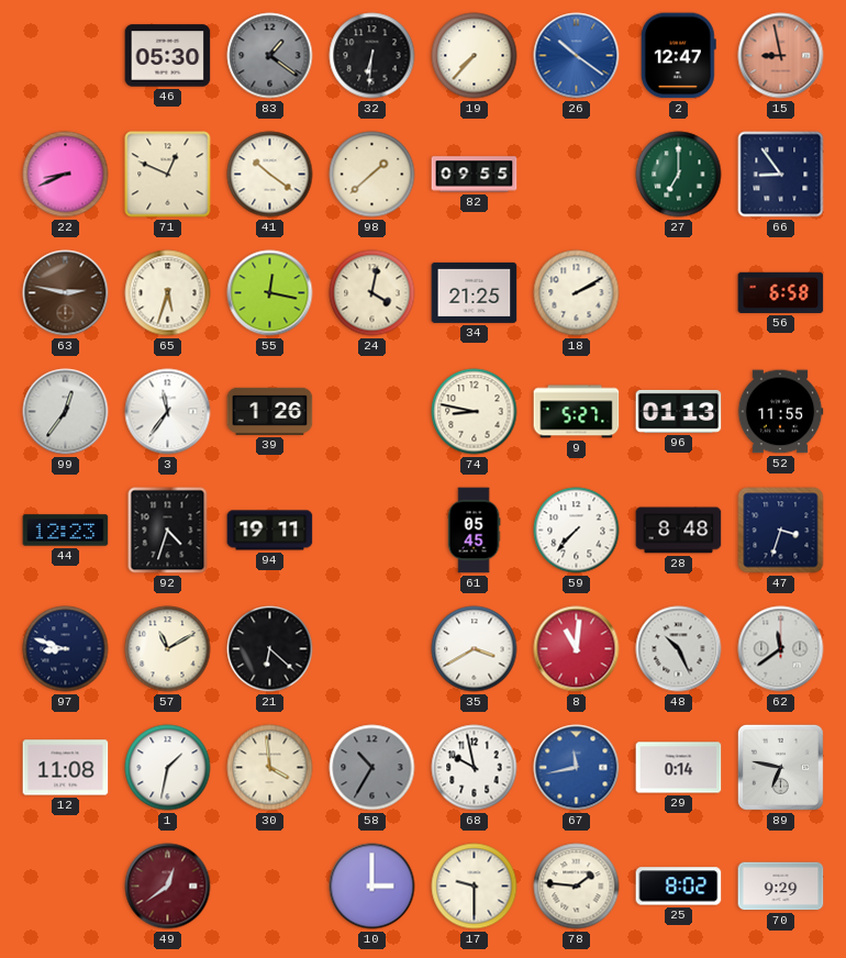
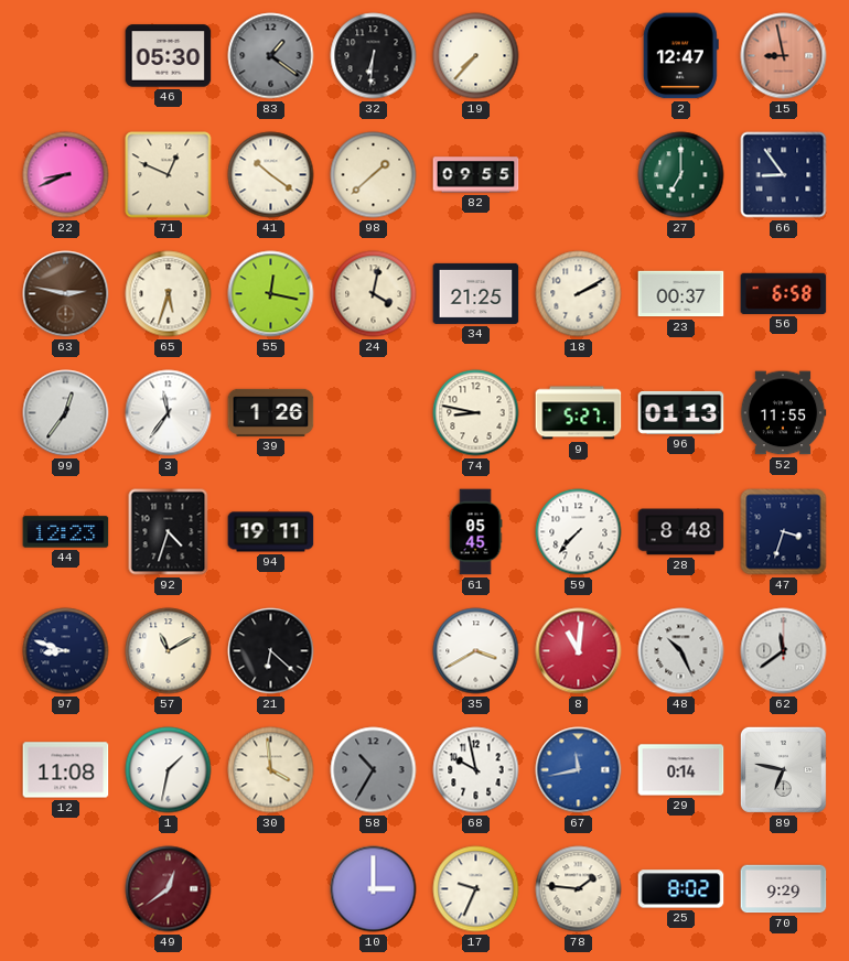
26: 10:21 -> none
23: none -> 00:37
17: 9:30 -> 9:34
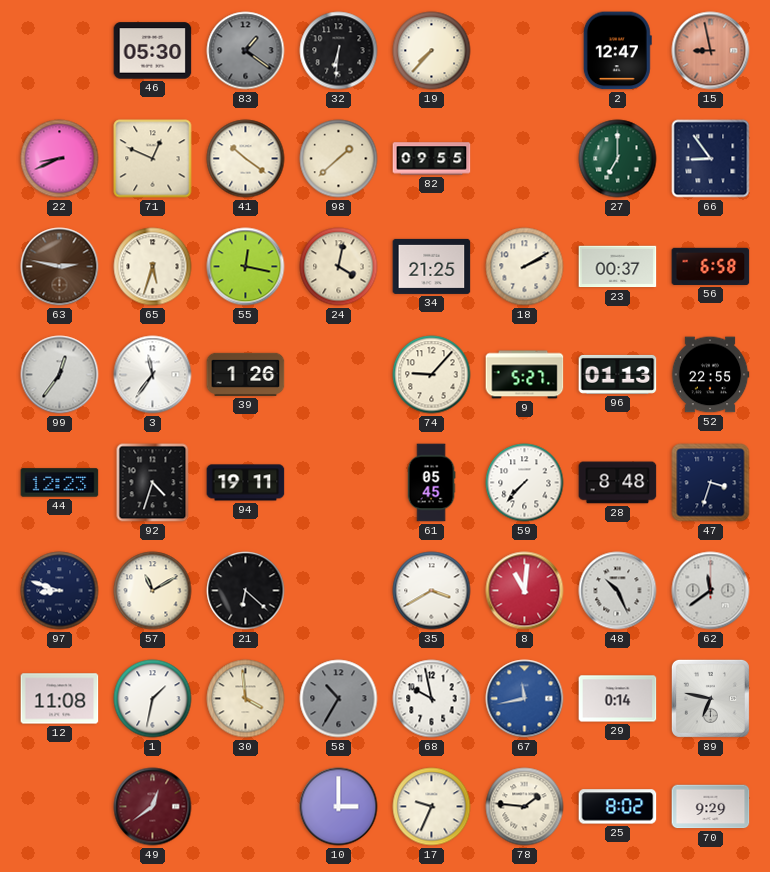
74: 8:47 -> 9:07
52: 11:55 -> 22:55
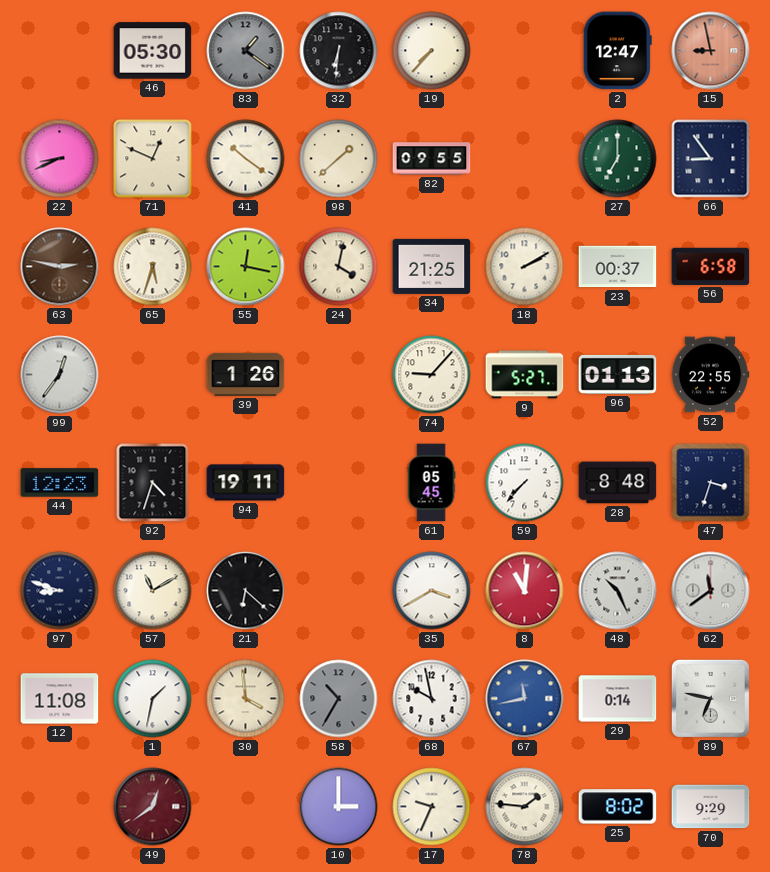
3: 11:36 -> none
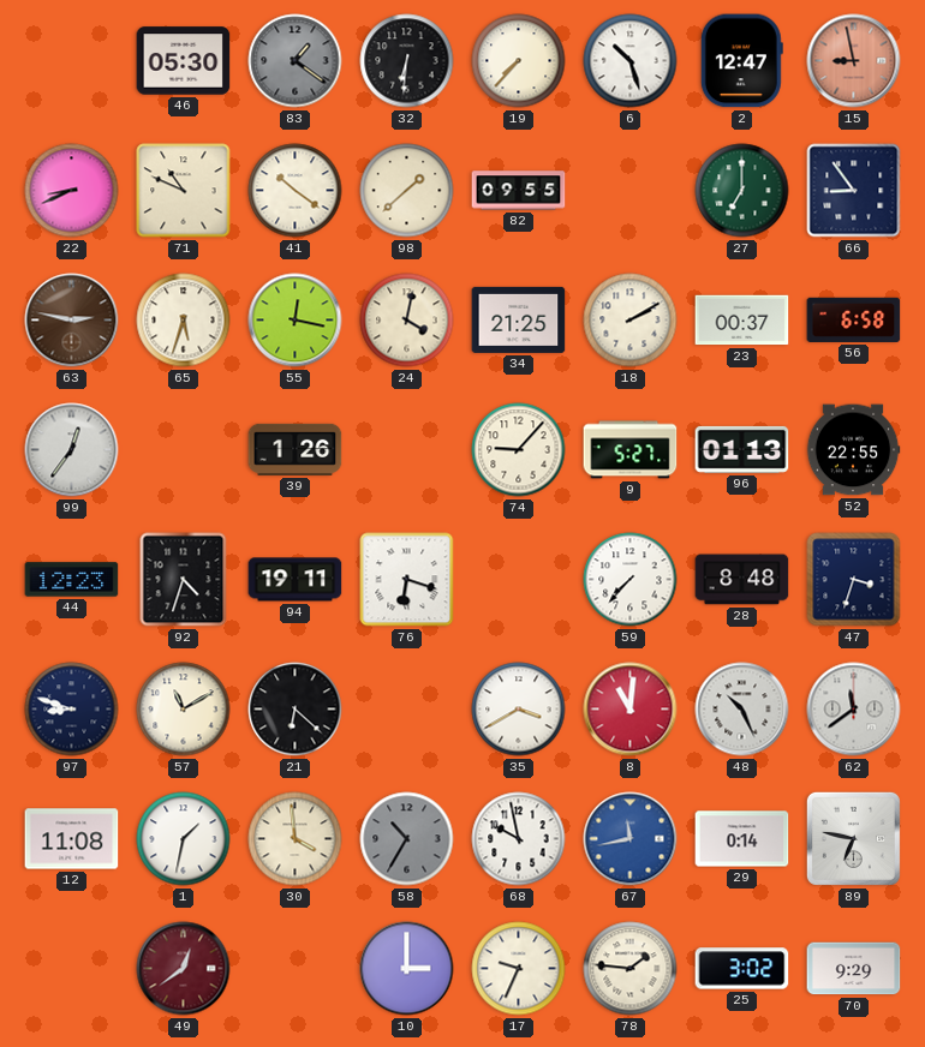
6: none -> 10:27
71: 12:49 -> 10:49
76: none -> 6:18
61: 05:45 -> none
25: 8:02 -> 3:02
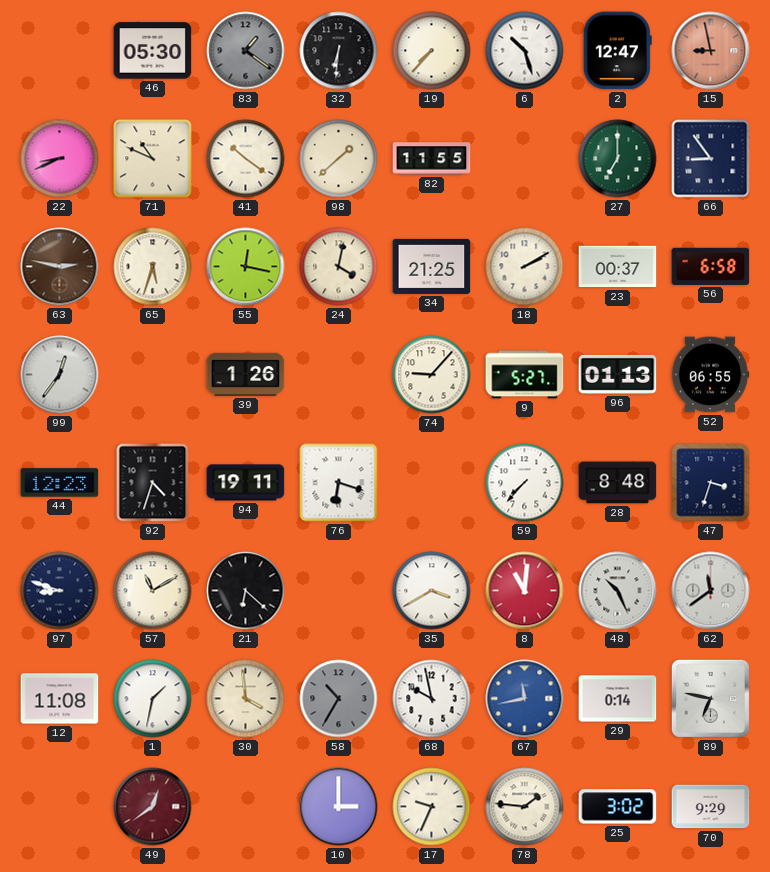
82: 09:55 -> 11:55
52: 22:55 -> 06:55
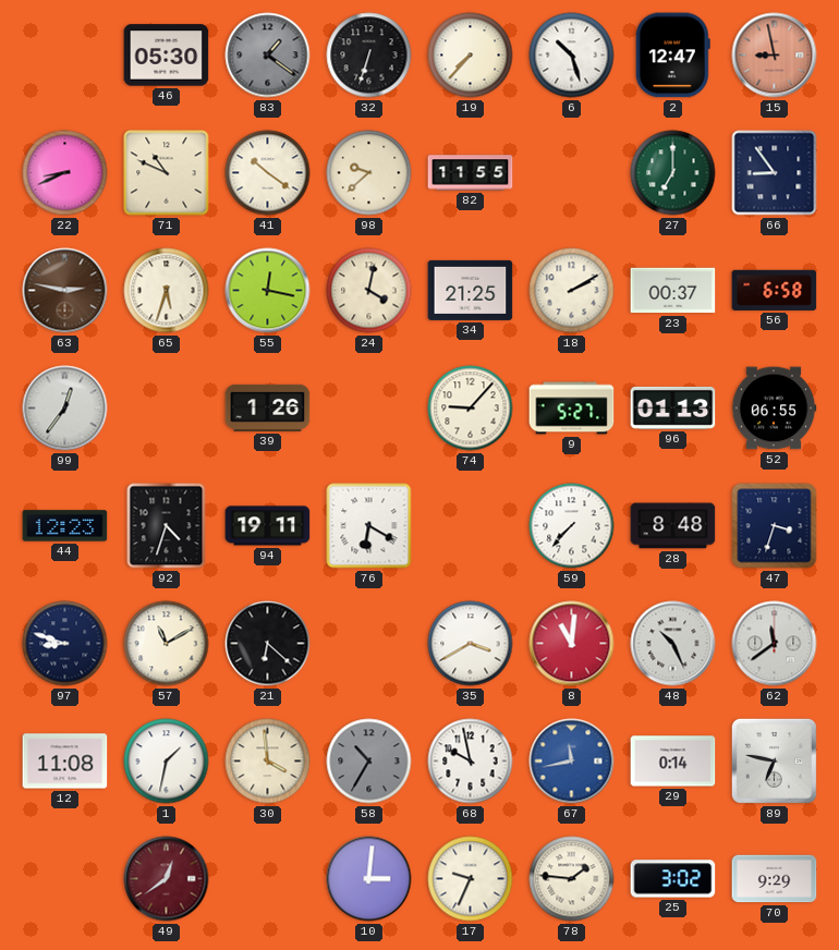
32: 6:31 -> 6:33
98: 1:38 -> 9:38
76: 6:18 -> 6:20
10: 3:00 -> 3:01
